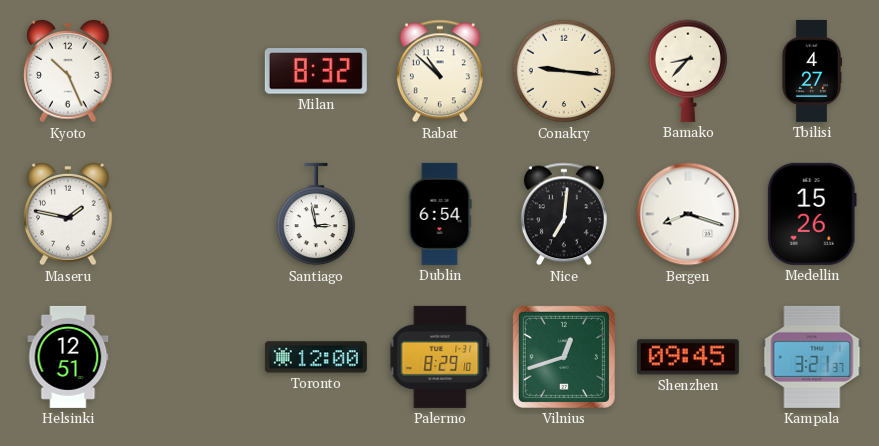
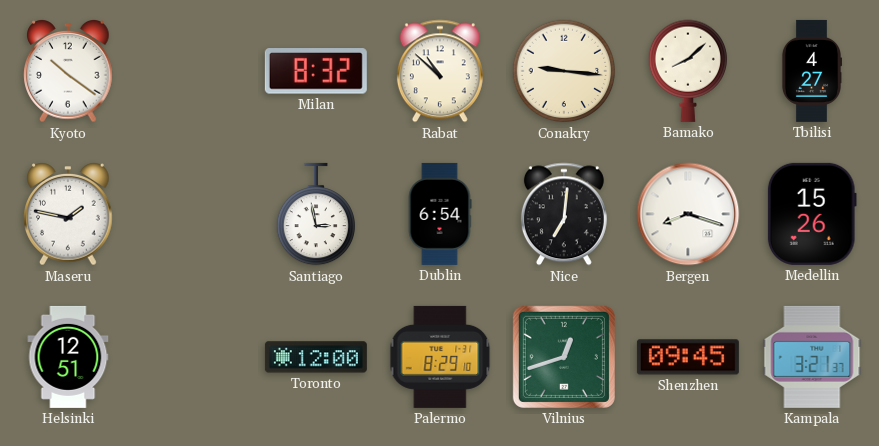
Kyoto: 10:26 -> 10:21
Bamako: 8:37 -> 8:08
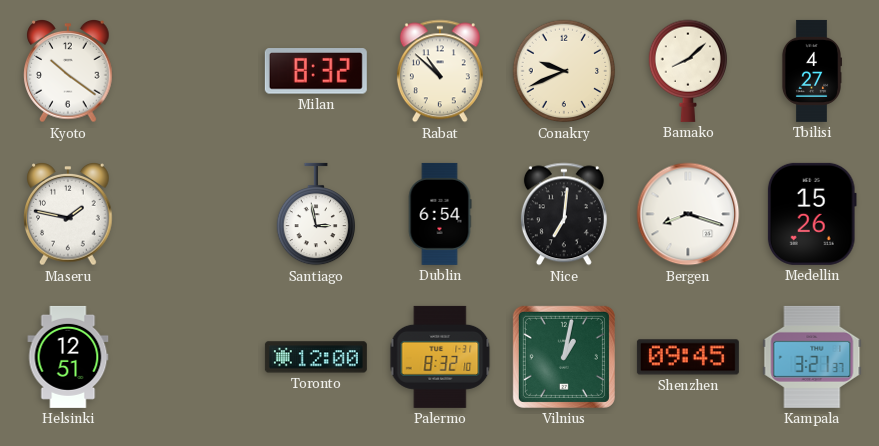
Conakry: 9:16 -> 9:41
Palermo: 8:29 -> 8:32
Vilnius: 12:42 -> 1:02
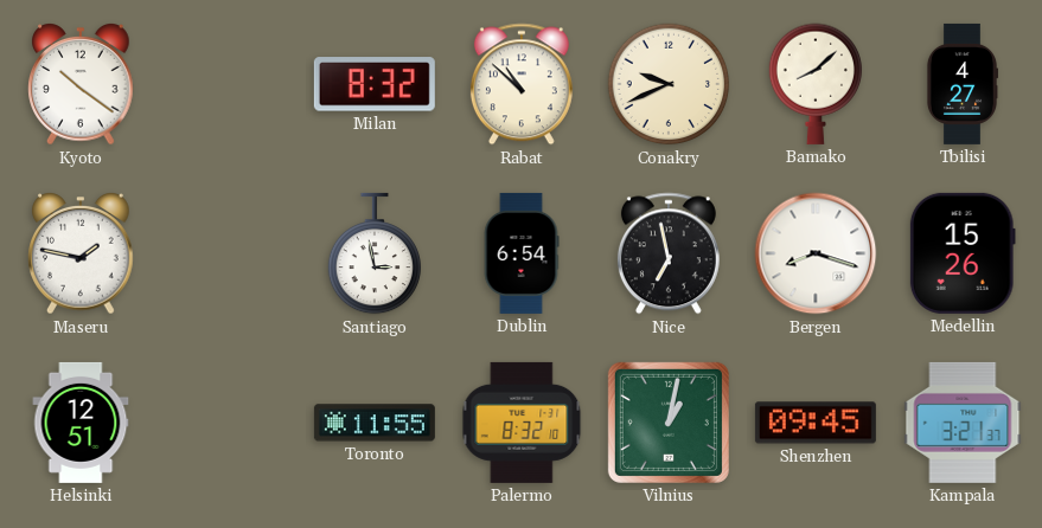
Nice: 7:01 -> 6:58
Toronto: 12:00 -> 11:55
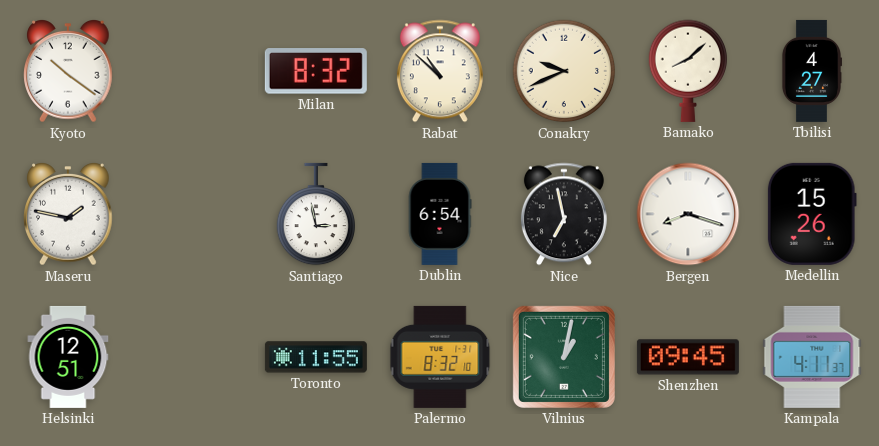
Kampala: 3:21 -> 4:11
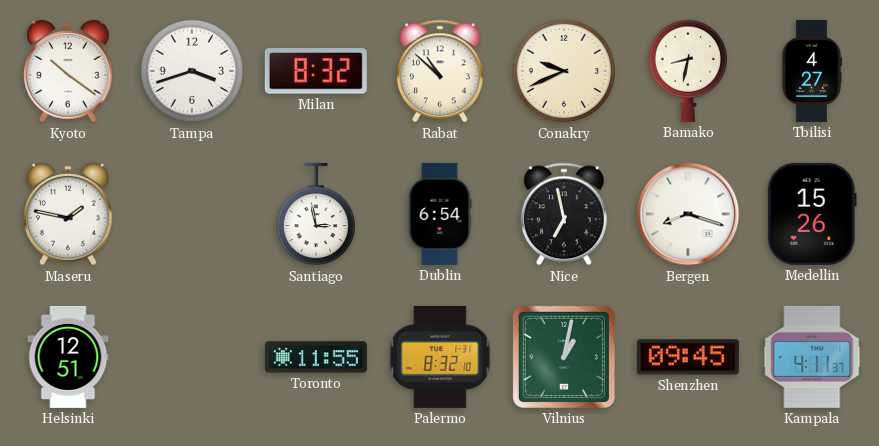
Tampa: none -> 3:42
Bamako: 8:08 -> 8:32
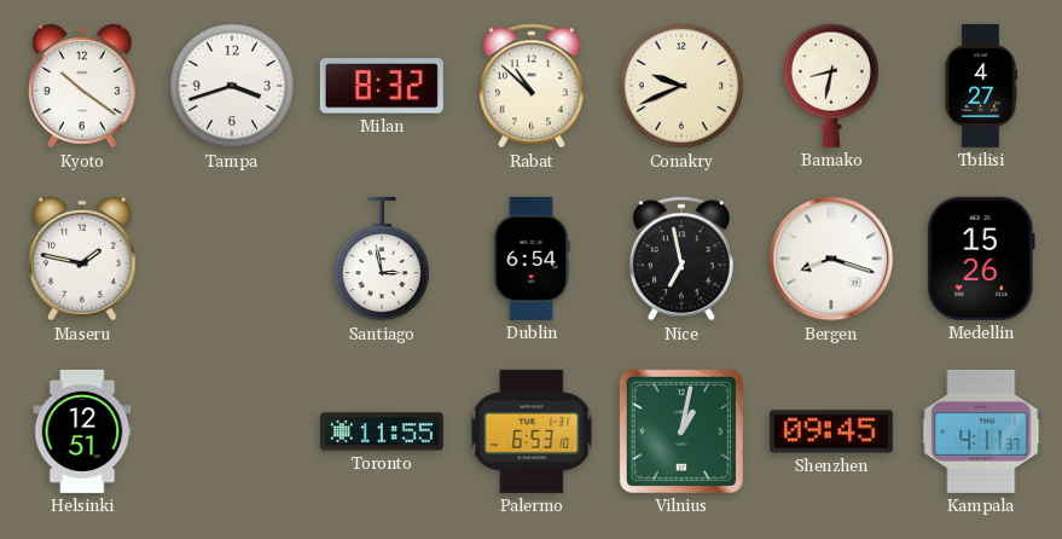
Palermo: 8:32 -> 6:53
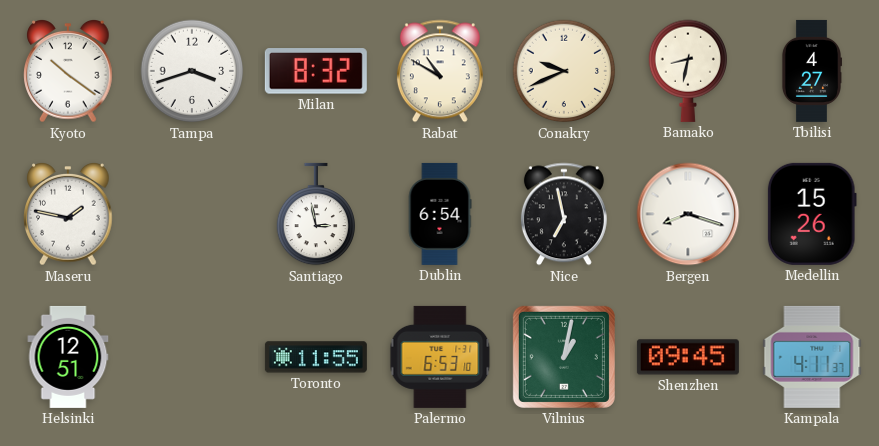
Rabat: 10:52 -> 10:50
